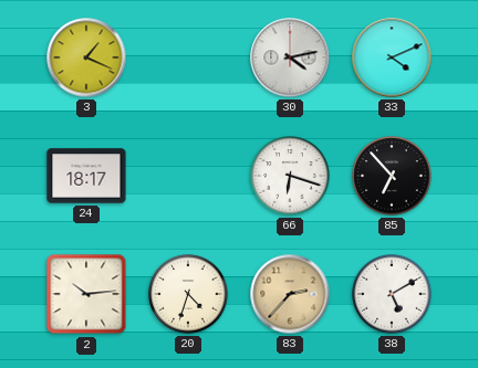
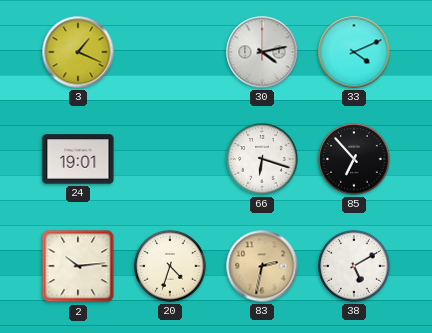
24: 18:17 -> 19:01
83: 2:37 -> 2:32
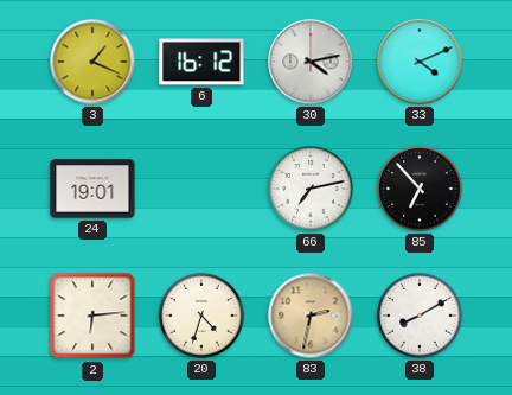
6: none -> 16:12
66: 6:18 -> 7:13
2: 10:14 -> 6:14
38: 5:10 -> 8:10
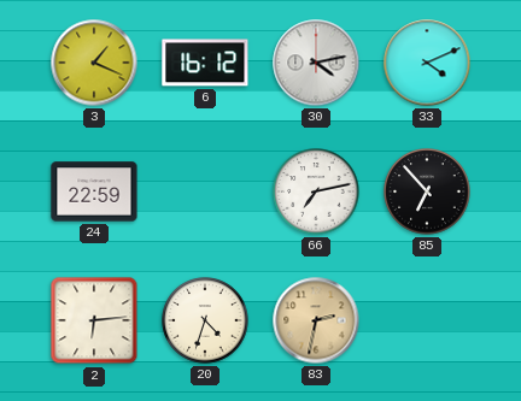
24: 19:01 -> 22:59
38: 8:10 -> none
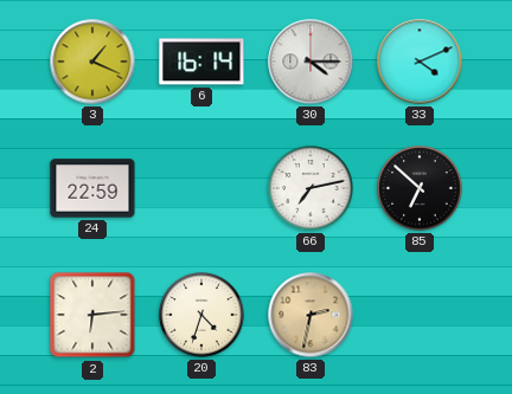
6: 16:12 -> 16:14
30: 4:13 -> 4:15
85: 6:53 -> 6:52
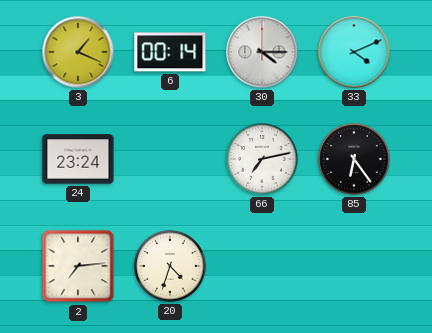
6: 16:14 -> 00:14
24: 22:59 -> 23:24
85: 6:52 -> 6:24
2: 6:14 -> 7:14
83: 2:32 -> none
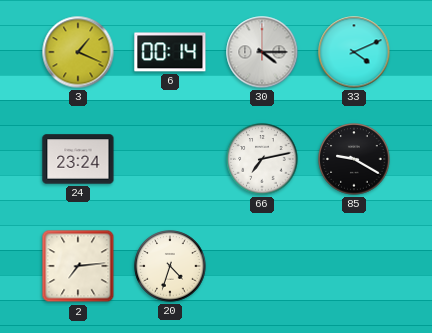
85: 6:24 -> 9:20
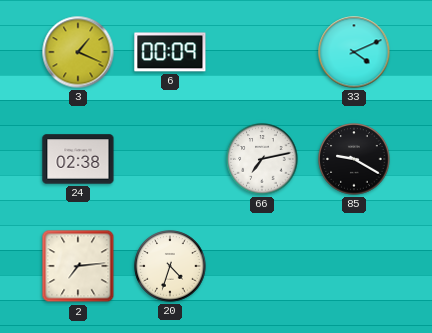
6: 00:14 -> 00:09
30: 4:15 -> none
24: 23:24 -> 02:38
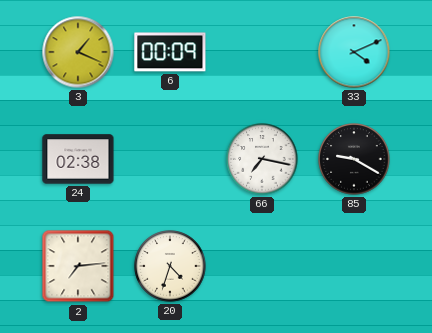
66: 7:13 -> 7:17
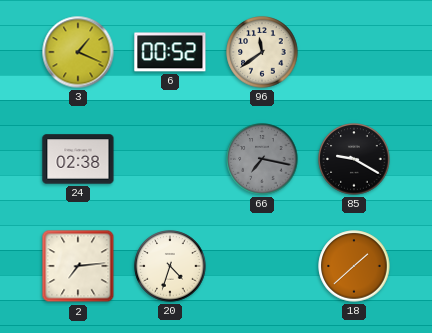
6: 00:09 -> 00:52
96: none -> 11:39
33: 4:11 -> none
66 dial: white -> grey
18: none -> 1:38
